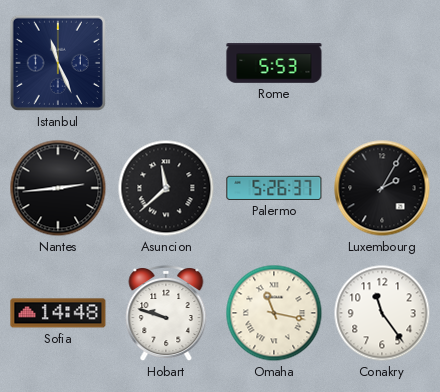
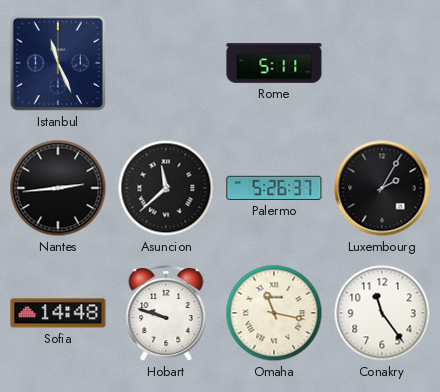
Rome: 5:53 -> 5:11
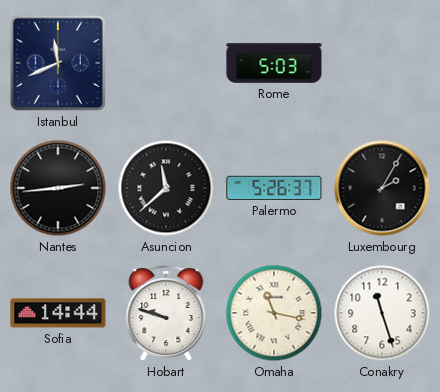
Istanbul: 11:26 -> 11:41
Rome: 5:11 -> 5:03
Sofia: 14:48 -> 14:44
Conakry: 11:24 -> 11:27
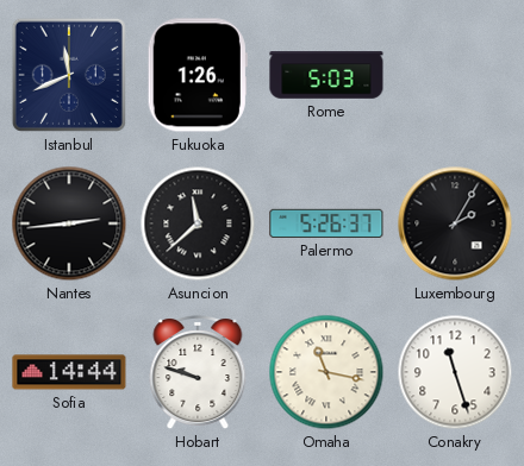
Fukuoka: none -> 1:26
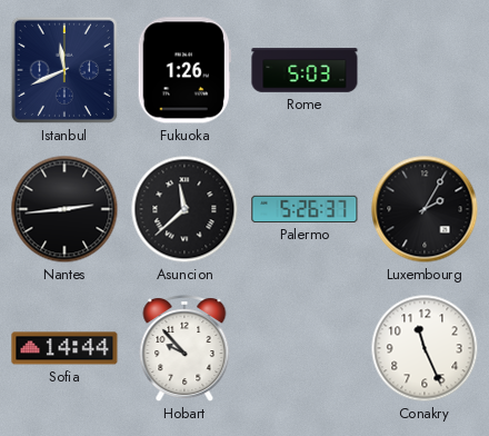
Hobart: 9:48 -> 9:53
Omaha: 11:17 -> none
Conakry: 11:27 -> 11:26
